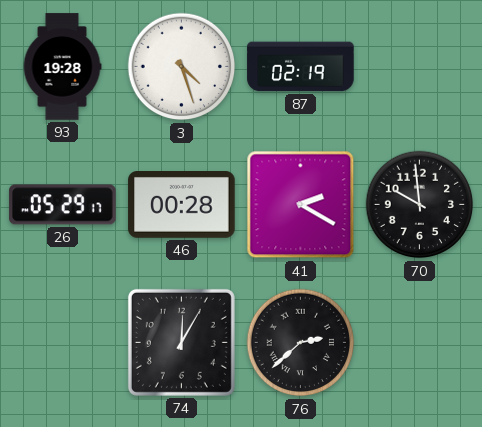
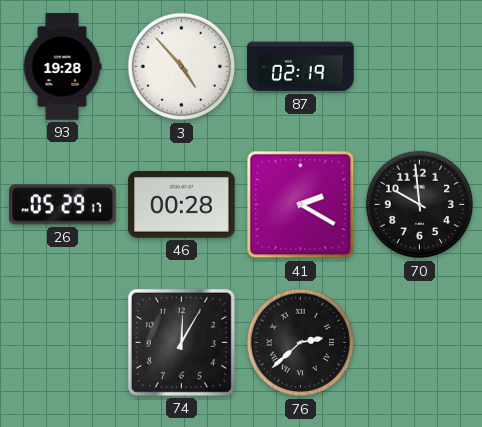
3: 4:27 -> 4:53
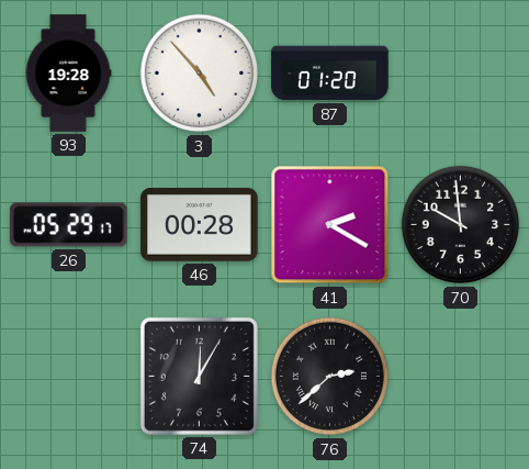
87: 02:19 -> 01:20
